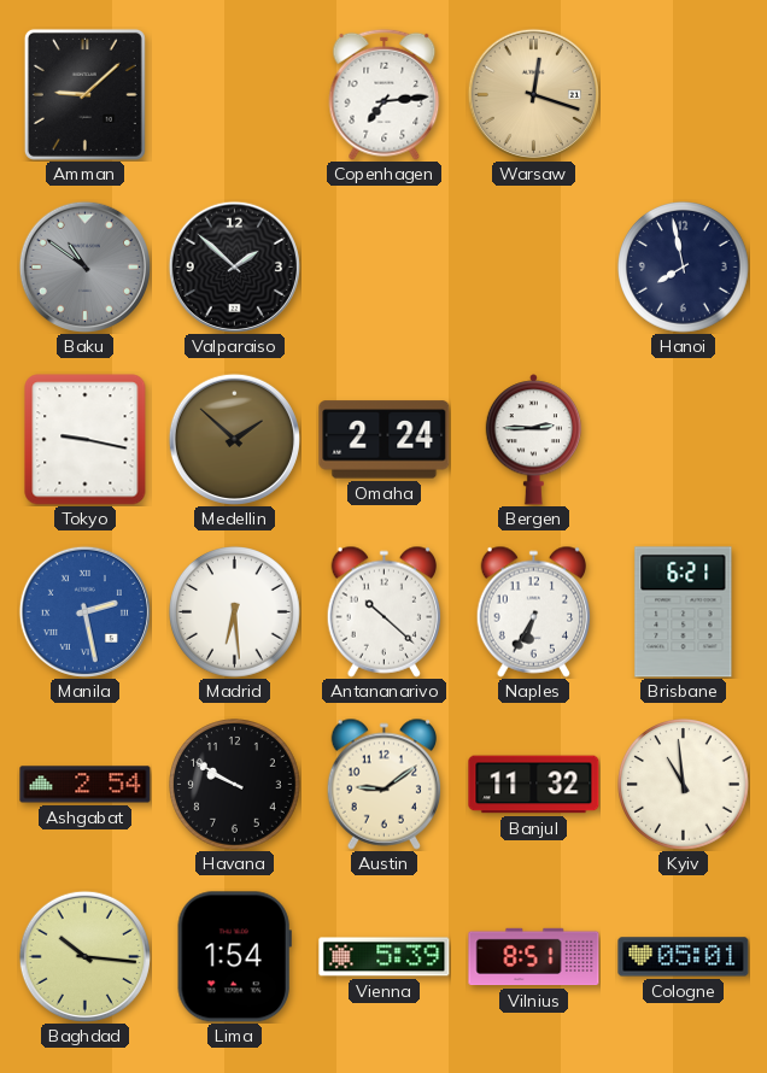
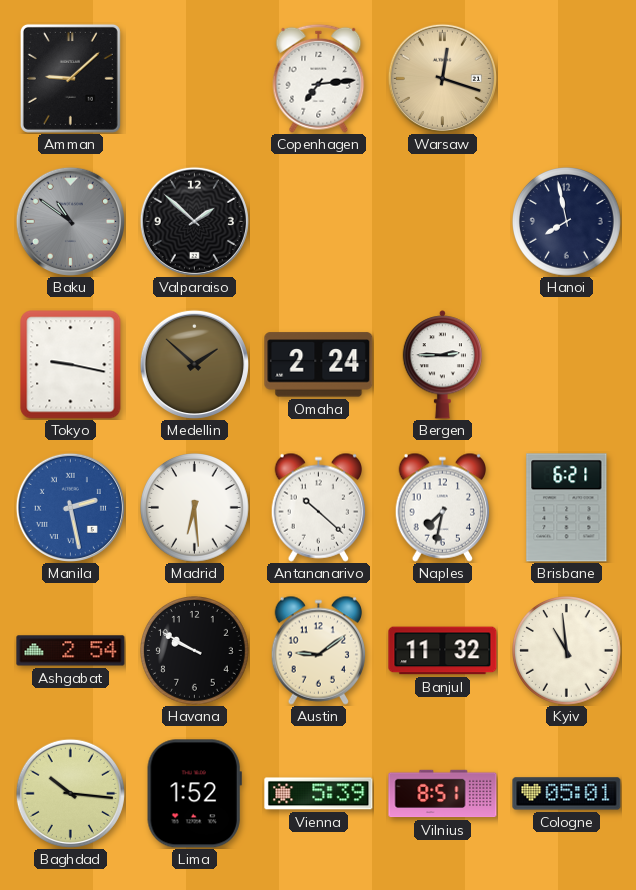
Naples: 6:35 -> 7:32
Lima: 1:54 -> 1:52
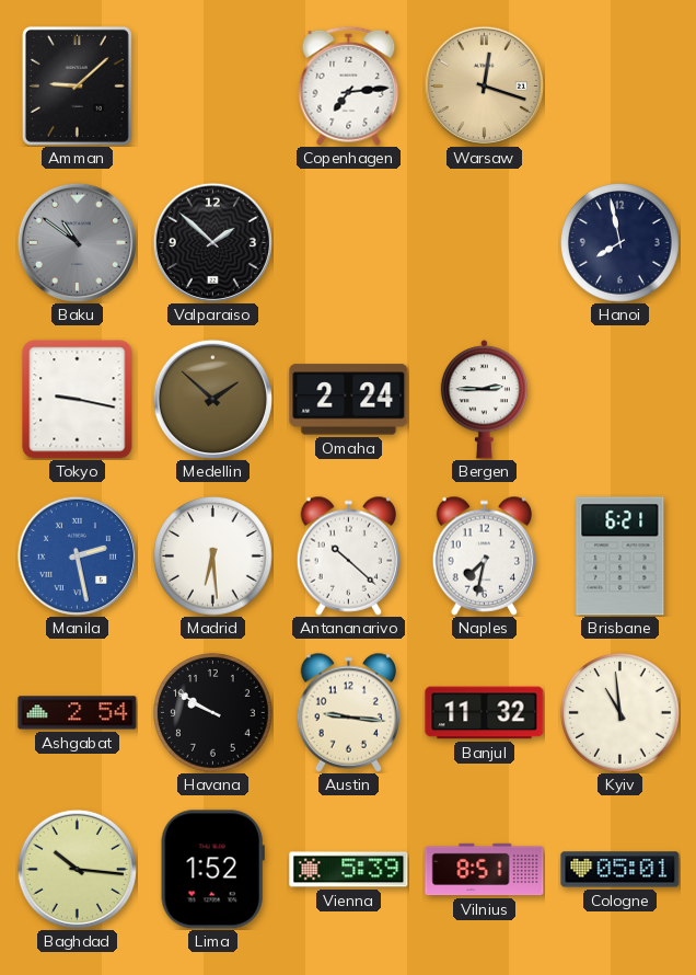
Austin: 9:09 -> 9:16
